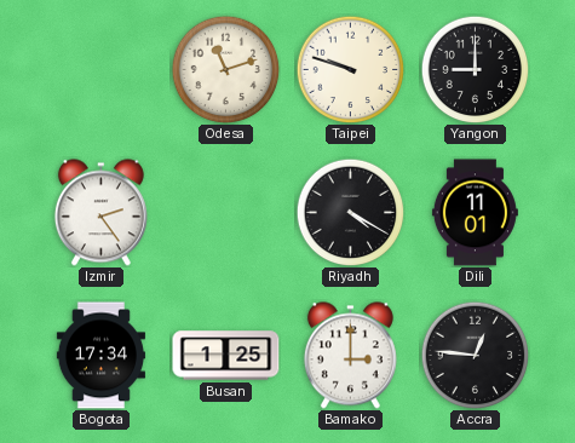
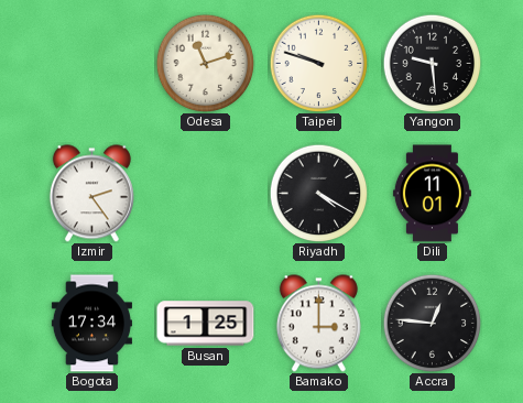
Yangon: 9:00 -> 9:29
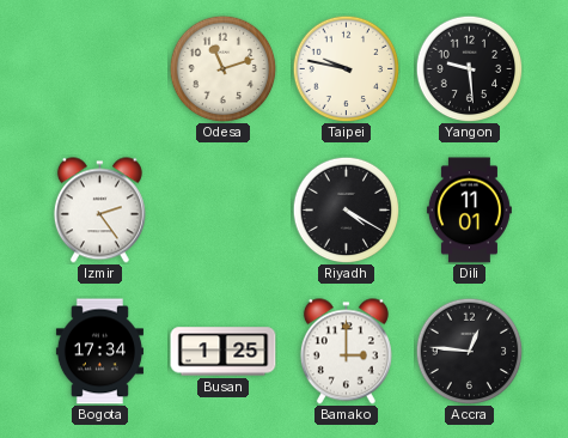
Taipei: 9:48 -> 9:47
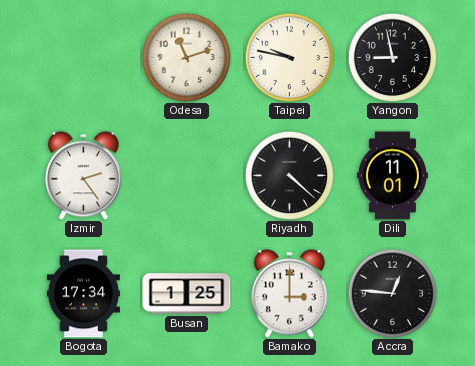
Yangon: 9:29 -> 8:58
Riyadh: 4:20 -> 4:22
